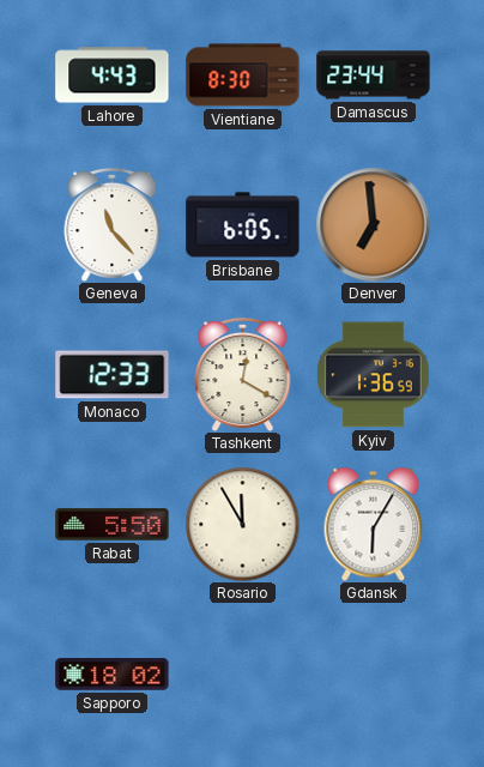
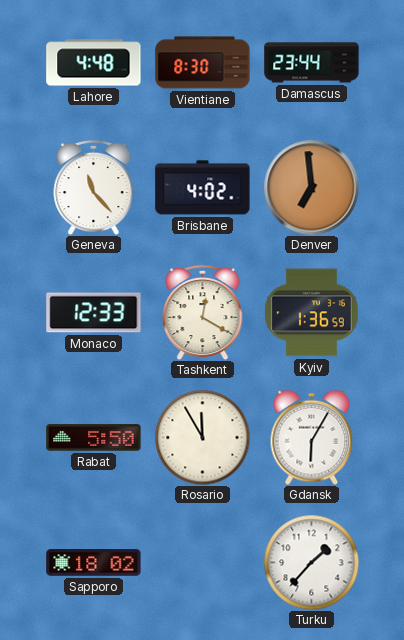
Lahore: 4:43 -> 4:48
Brisbane: 6:05 -> 4:02
Turku: none -> 1:37
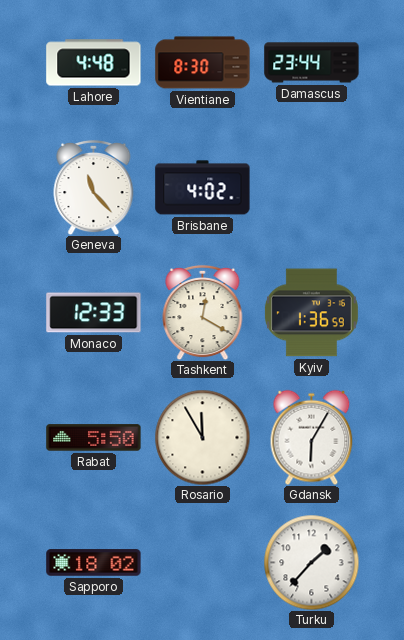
Denver: 6:59 -> none
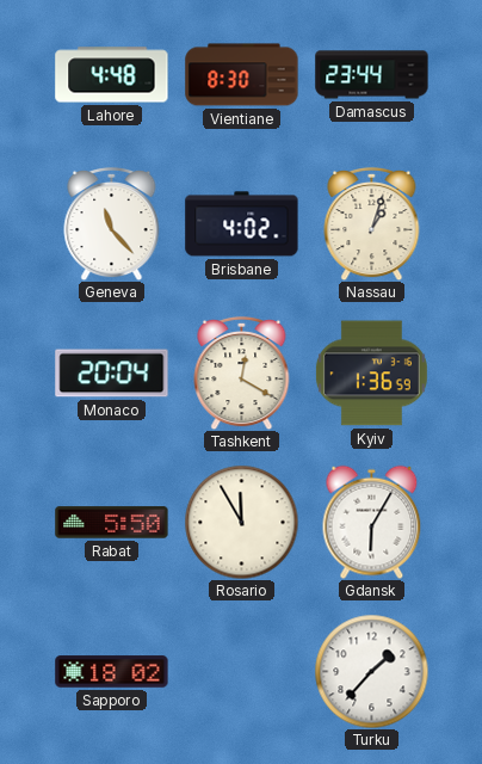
Nassau: none -> 1:03
Monaco: 12:33 -> 20:04
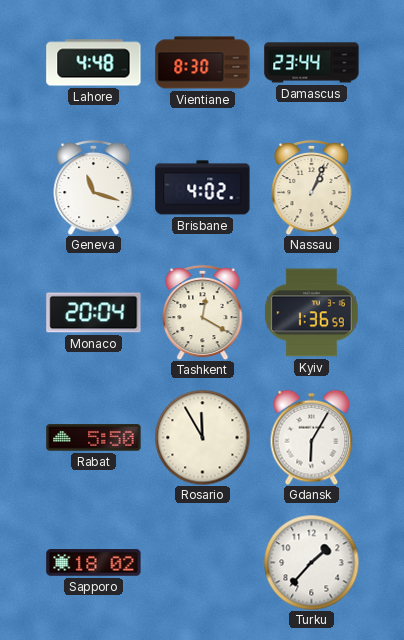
Geneva: 11:23 -> 11:18
Nassau: 1:03 -> 1:04
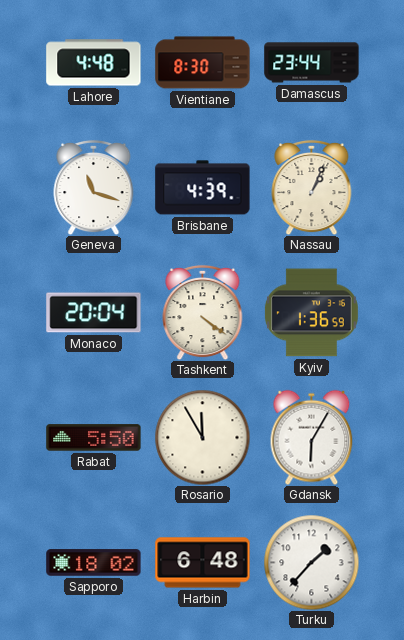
Brisbane: 4:02 -> 4:39
Tashkent: 12:20 -> 4:21
Harbin: none -> 6:48
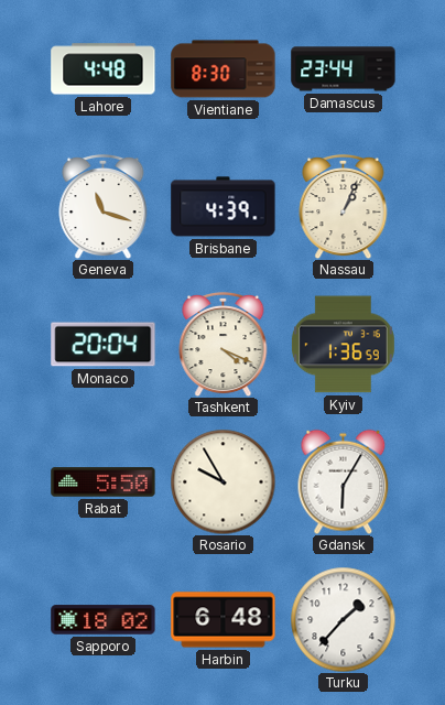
Tashkent: 4:21 -> 4:19
Rosario: 11:55 -> 9:55
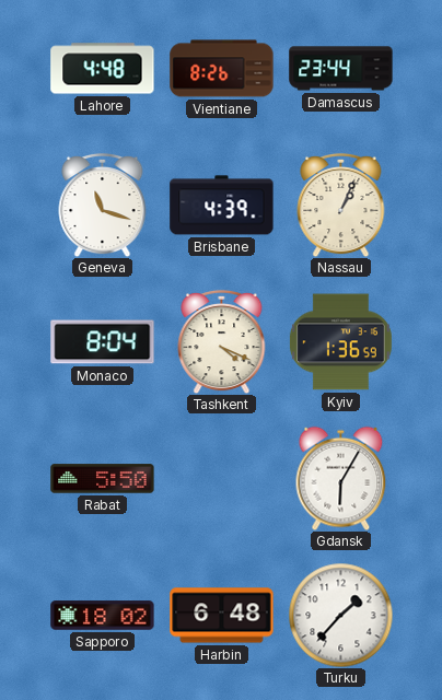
Vientiane: 8:30 -> 8:26
Monaco: 20:04 -> 8:04
Rosario: 9:55 -> none
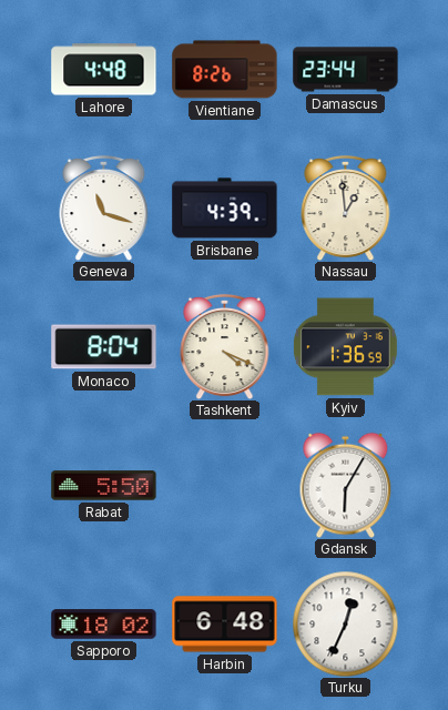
Nassau: 1:04 -> 12:59
Turku: 1:37 -> 12:34
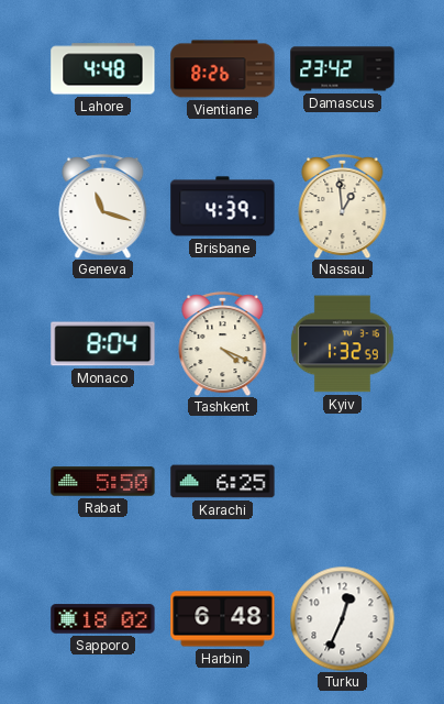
Damascus: 23:44 -> 23:42
Kyiv: 1:36 -> 1:32
Karachi: none -> 6:25
Gdansk: 6:05 -> none
